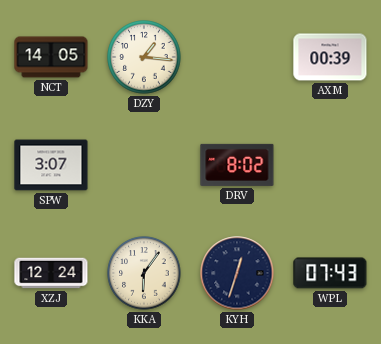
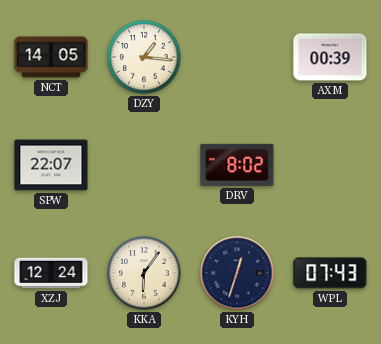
SPW: 3:07 -> 22:07
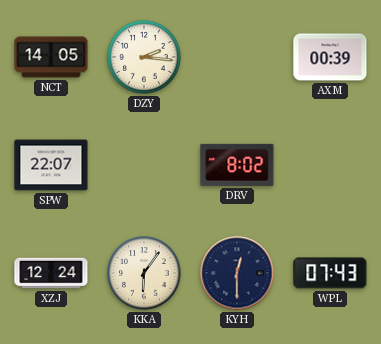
DZY: 1:16 -> 2:16
KYH: 12:33 -> 12:30
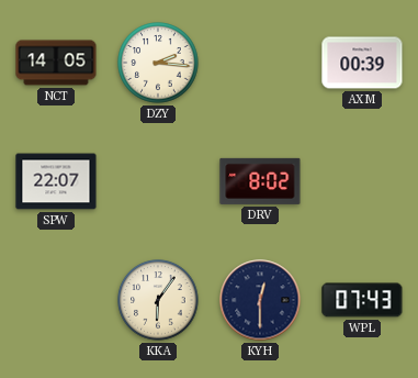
XZJ: 12:24 -> none
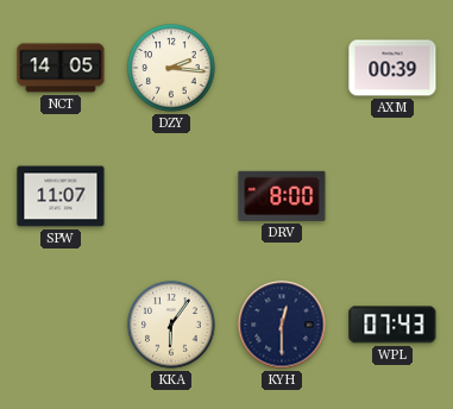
SPW: 22:07 -> 11:07
DRV: 8:02 -> 8:00
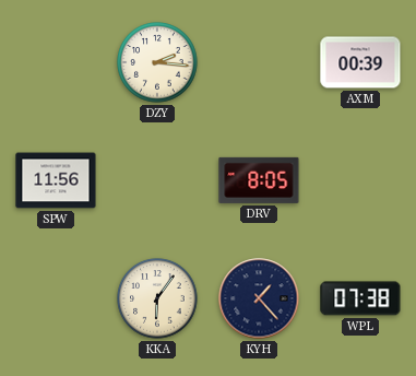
NCT: 14:05 -> none
SPW: 11:07 -> 11:56
DRV: 8:00 -> 8:05
KYH: 12:30 -> 1:23
WPL: 07:43 -> 07:38
